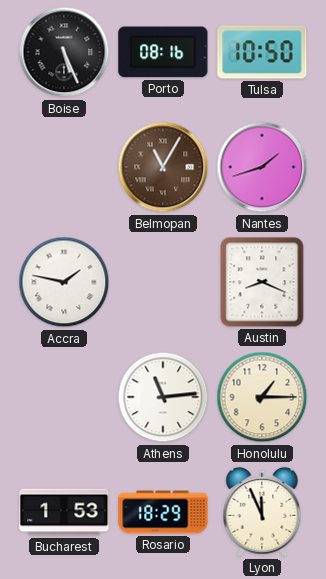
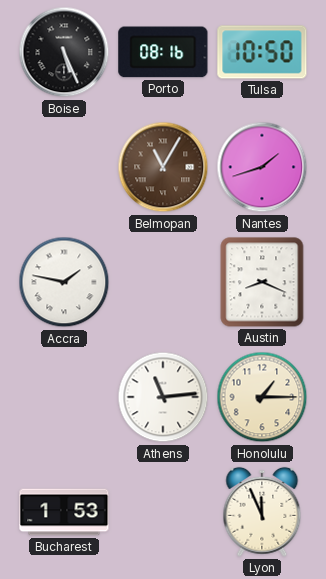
Rosario: 18:29 -> none
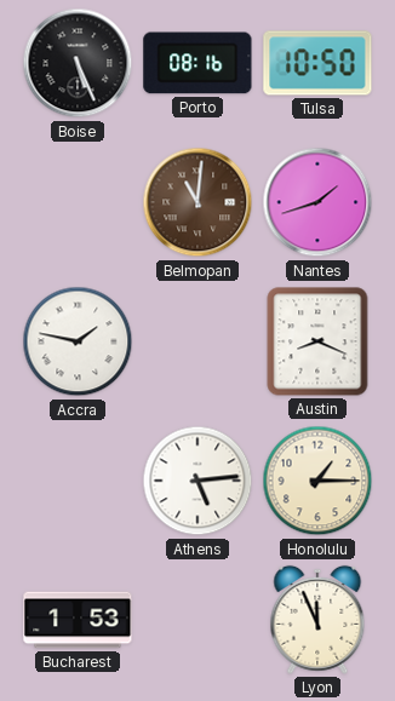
Belmopan: 11:05 -> 11:01
Athens: 11:14 -> 5:14
